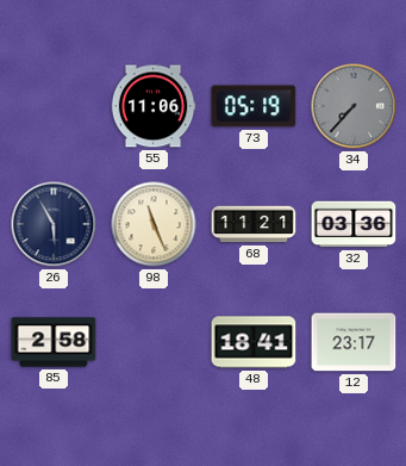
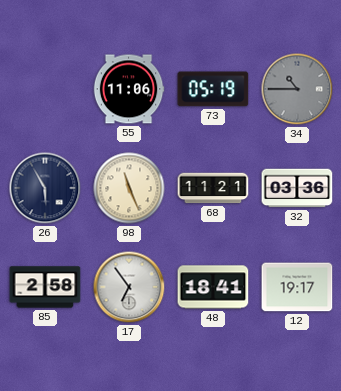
34: 7:37 -> 10:45
17: none -> 6:54
12: 23:17 -> 19:17
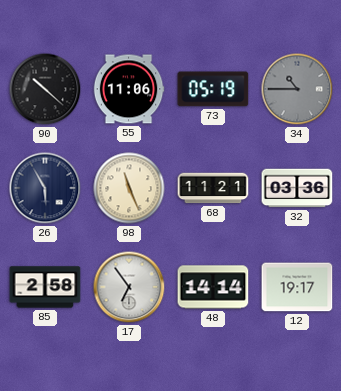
90: none -> 10:22
48: 18:41 -> 14:14
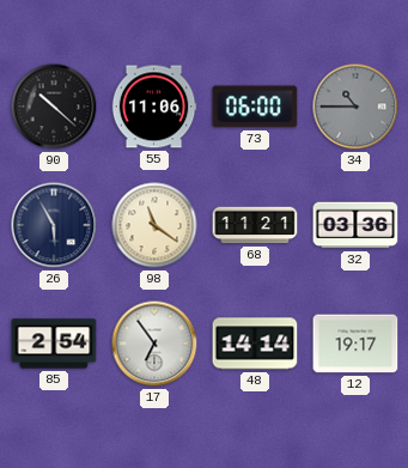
73: 05:19 -> 06:00
98: 11:26 -> 11:21
85: 2:58 -> 2:54
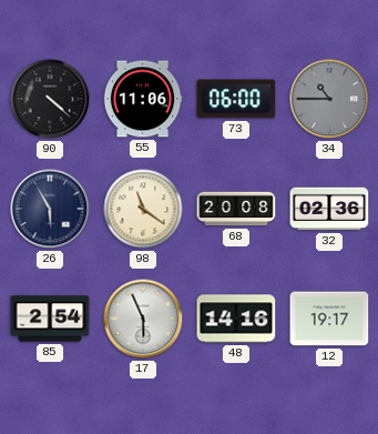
90: 10:22 -> 4:22
68: 11:21 -> 20:08
32: 03:36 -> 02:36
17: 6:54 -> 5:56
48: 14:14 -> 14:16
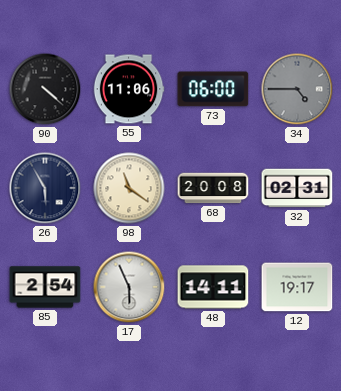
34: 10:45 -> 4:45
32: 02:36 -> 02:31
48: 14:16 -> 14:11
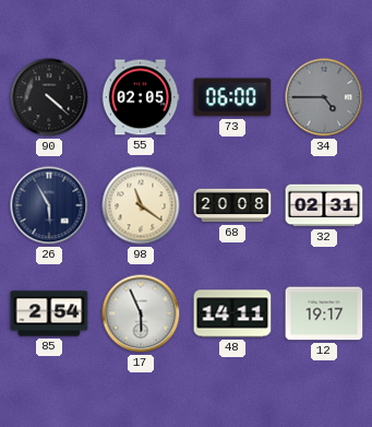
55: 11:06 -> 02:05
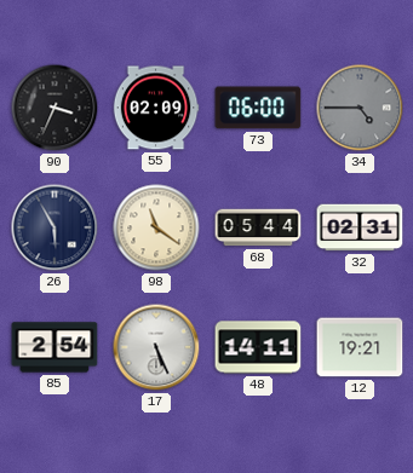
90: 4:22 -> 3:34
55: 02:05 -> 02:09
68: 20:08 -> 05:44
17: 5:56 -> 5:26
12: 19:17 -> 19:21
